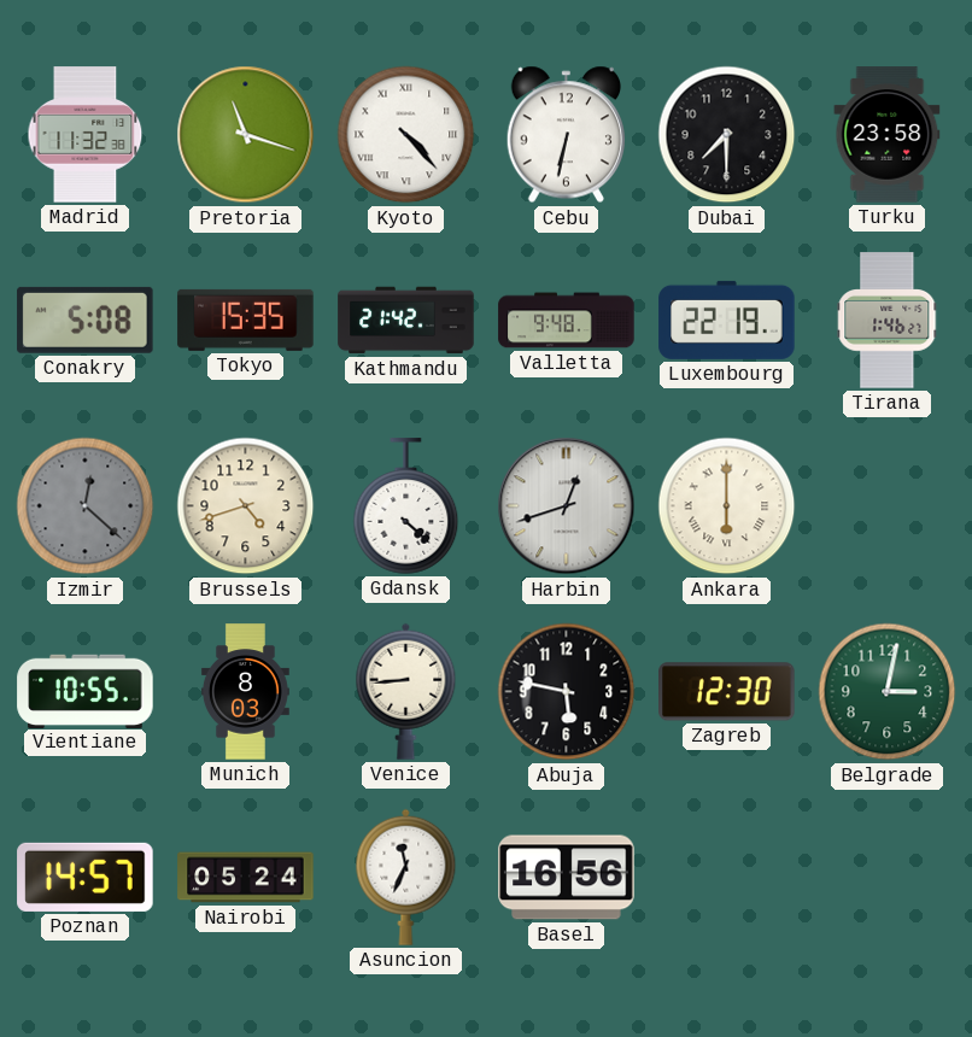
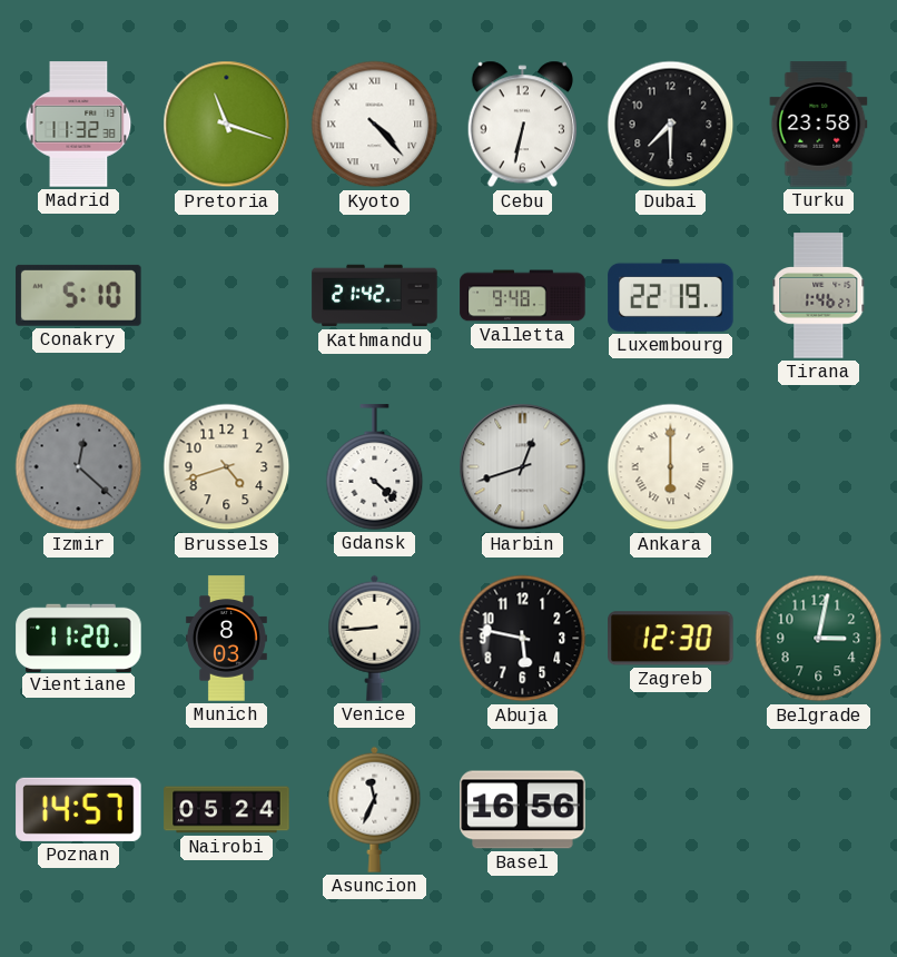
Conakry: 5:08 -> 5:10
Tokyo: 15:35 -> none
Vientiane: 10:55 -> 11:20
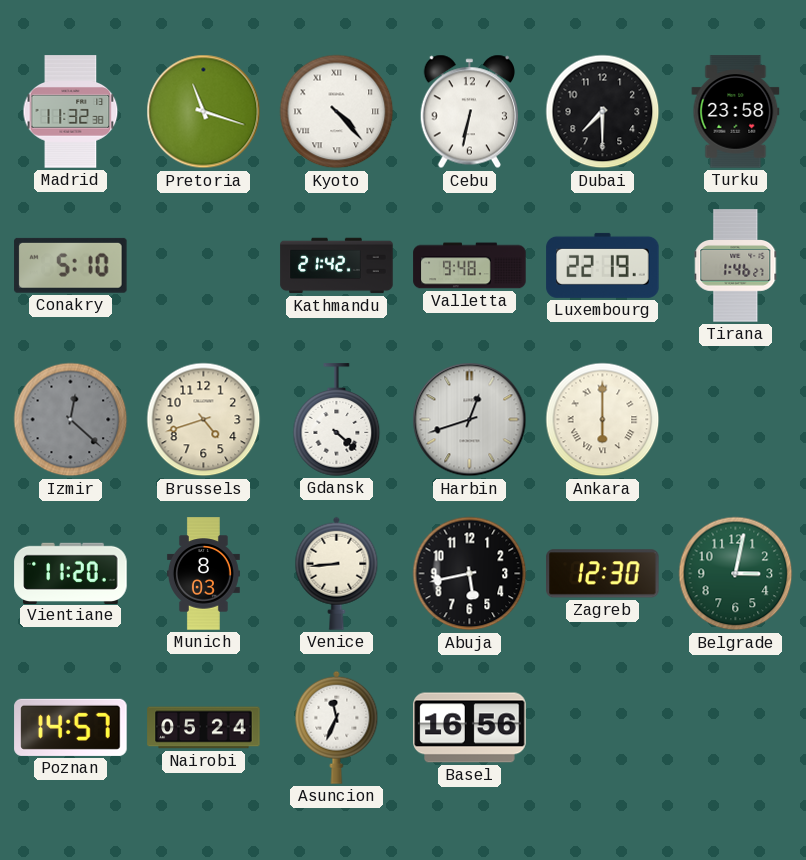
Abuja: 5:47 -> 5:43
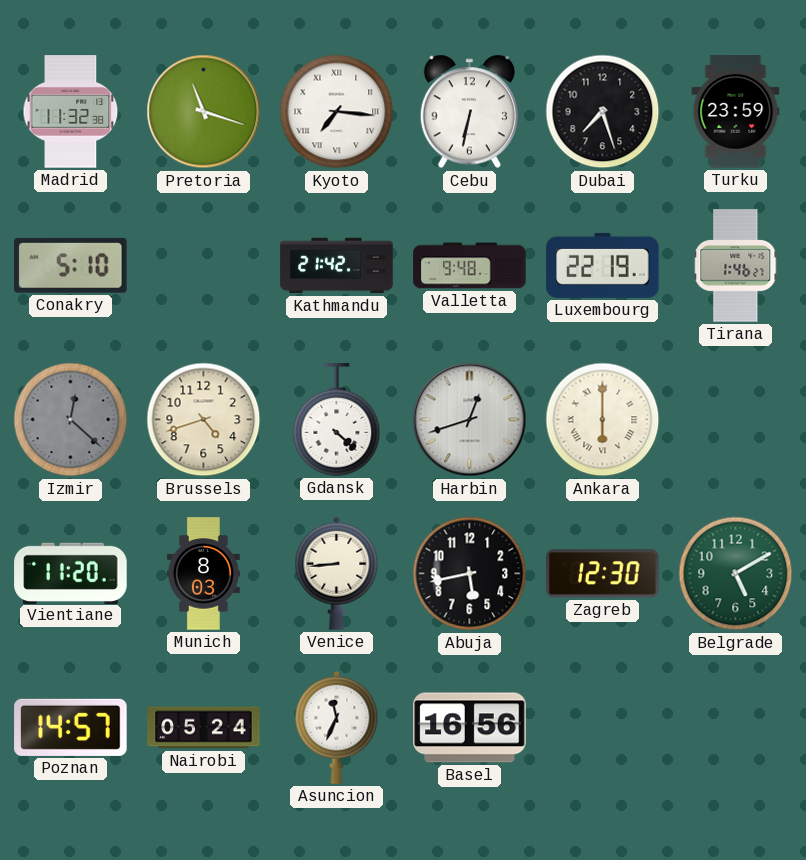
Kyoto: 4:23 -> 7:16
Dubai: 7:30 -> 7:27
Turku: 23:58 -> 23:59
Belgrade: 3:02 -> 5:10
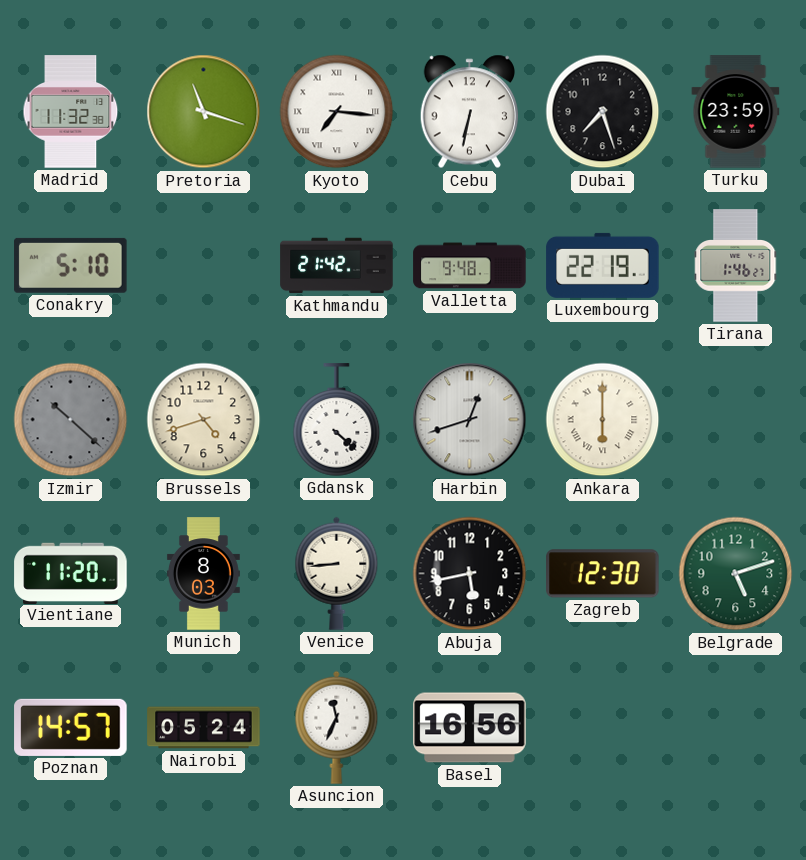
Izmir: 12:22 -> 10:22
Belgrade: 5:10 -> 5:12
